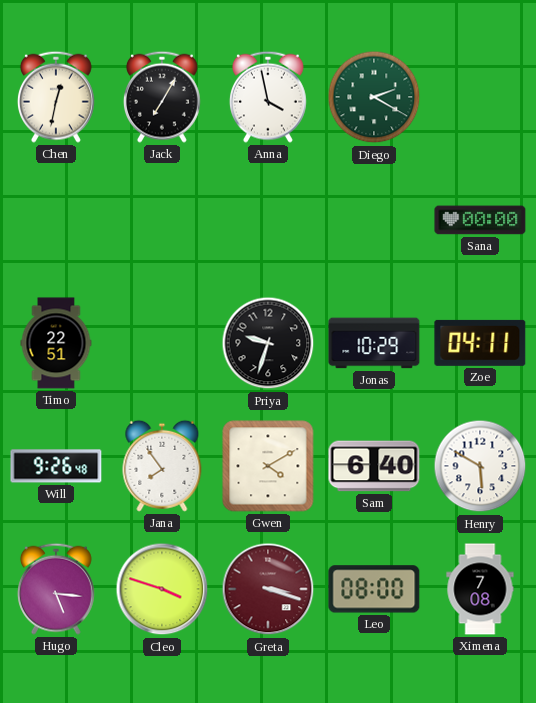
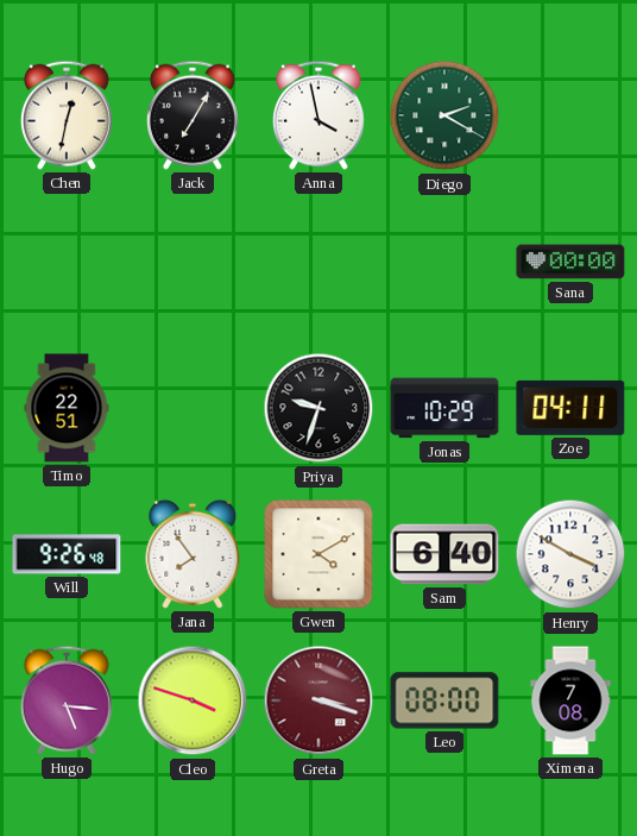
Henry: 5:50 -> 3:50
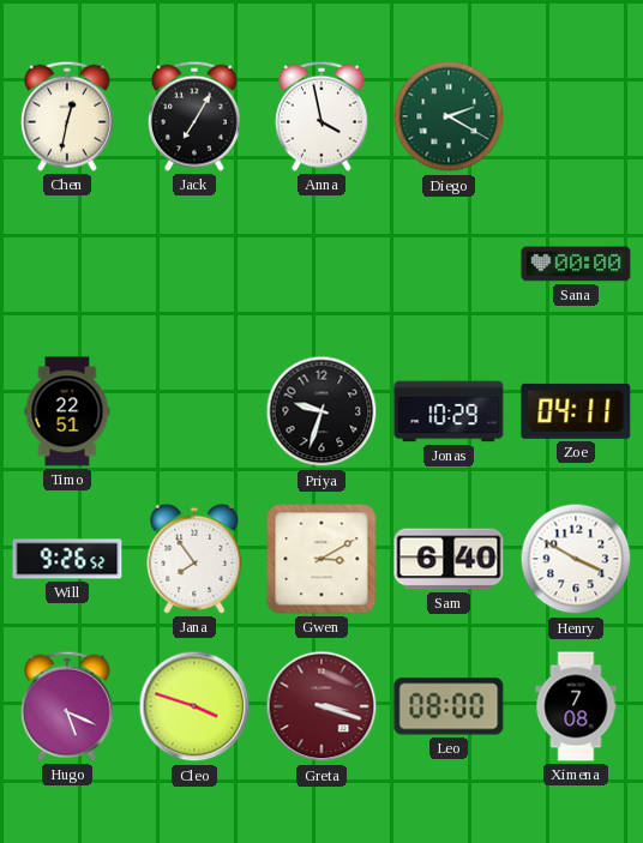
Will: 9:26:48 -> 9:26:52
Gwen: 4:10 -> 3:10
Hugo: 5:16 -> 5:19
